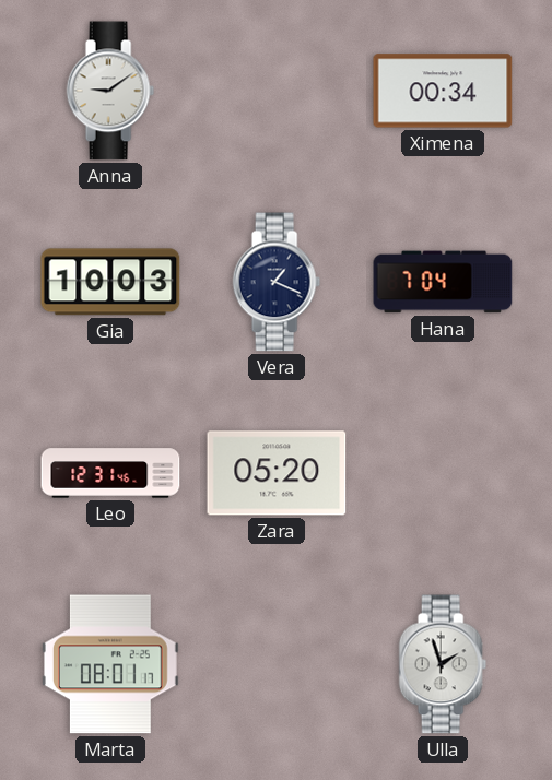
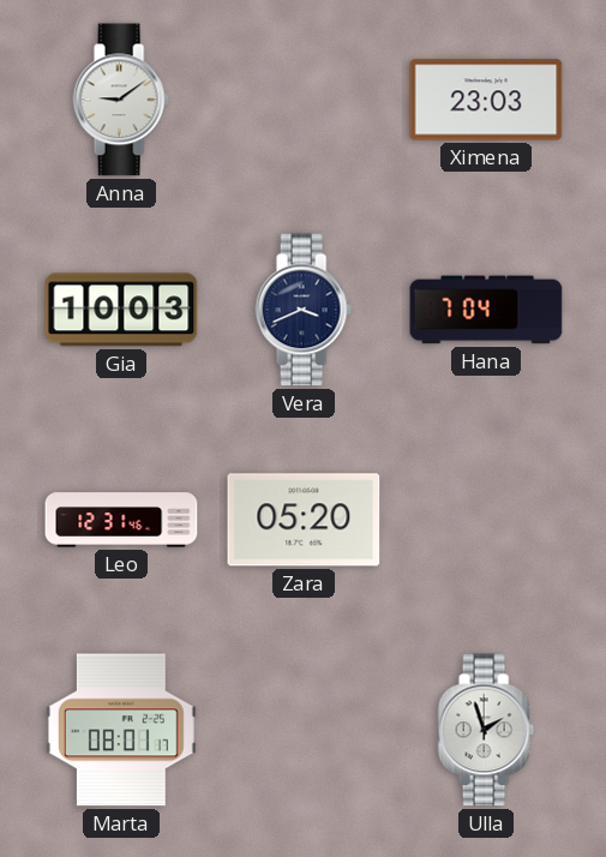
Ximena: 00:34 -> 23:03
Vera: 1:19 -> 3:41
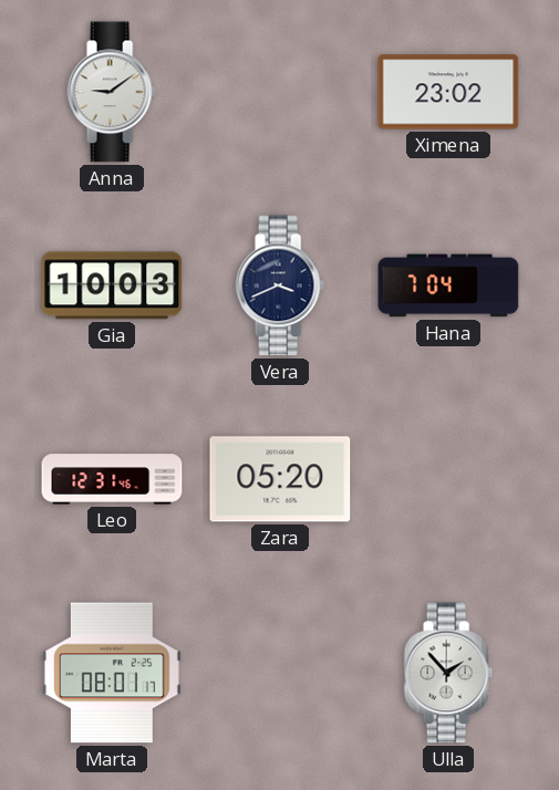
Ximena: 23:03 -> 23:02
Ulla: 1:57 -> 1:53
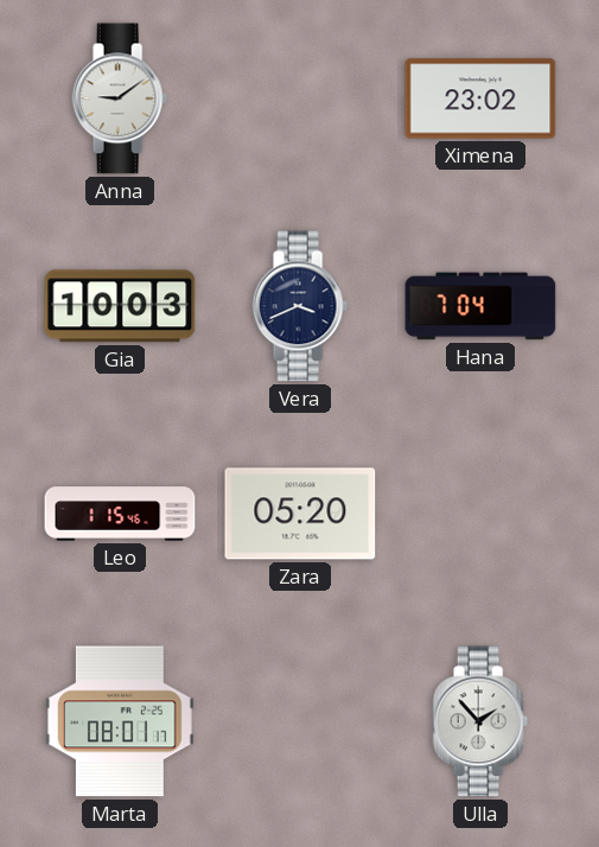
Leo: 12:31 -> 1:15
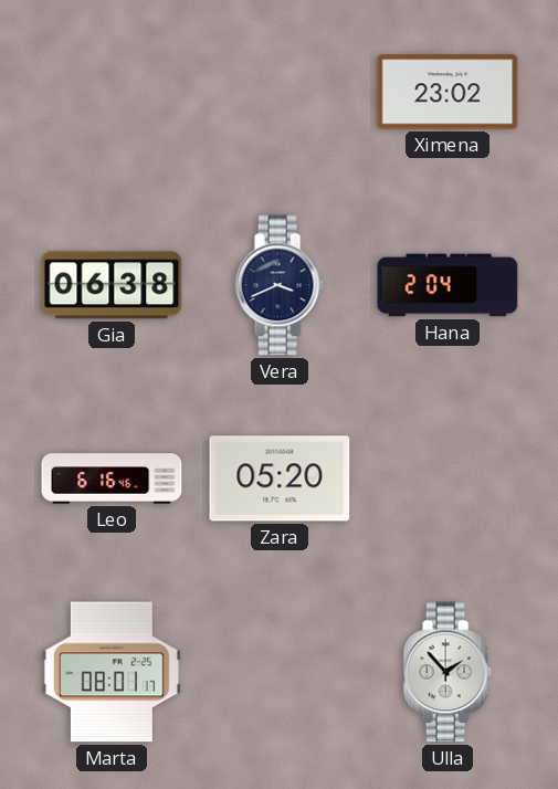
Anna: 9:09 -> none
Gia: 10:03 -> 06:38
Hana: 7:04 -> 2:04
Leo: 1:15 -> 6:16
